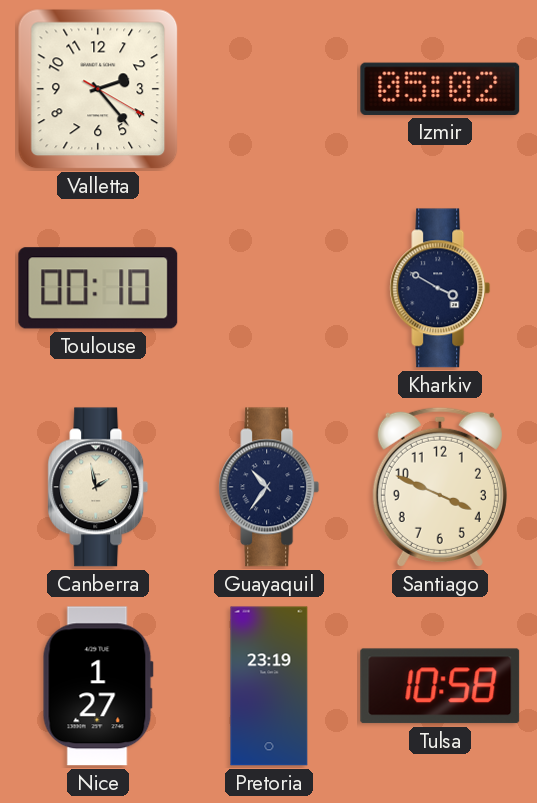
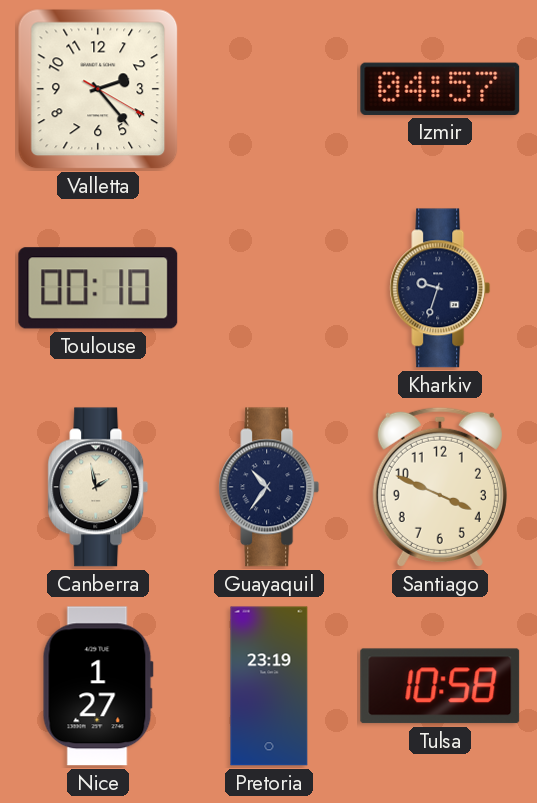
Izmir: 05:02 -> 04:57
Kharkiv: 3:50 -> 9:33
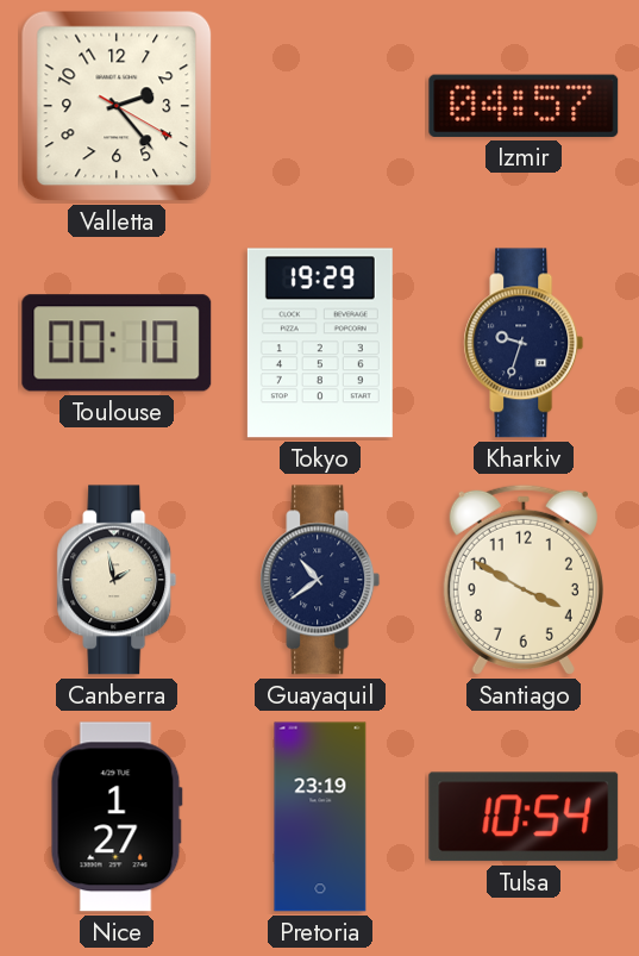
Tokyo: none -> 19:29
Guayaquil: 10:36 -> 10:39
Santiago: 3:49 -> 3:50
Tulsa: 10:58 -> 10:54
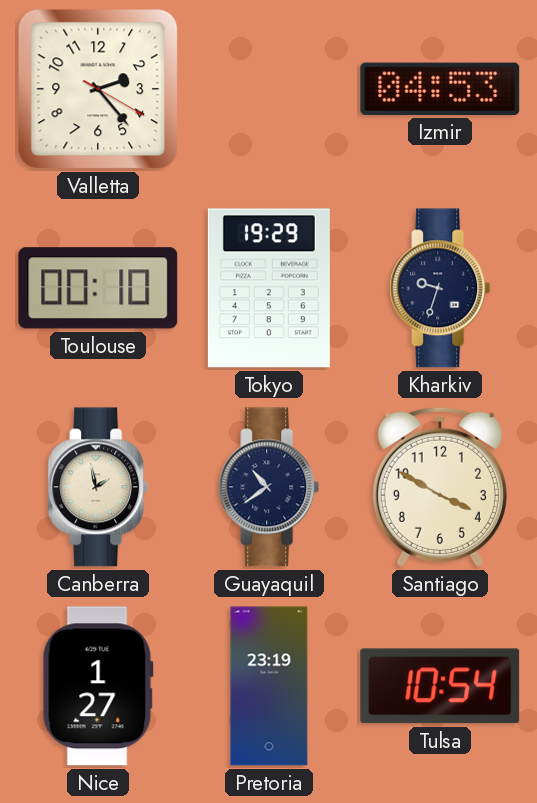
Izmir: 04:57 -> 04:53
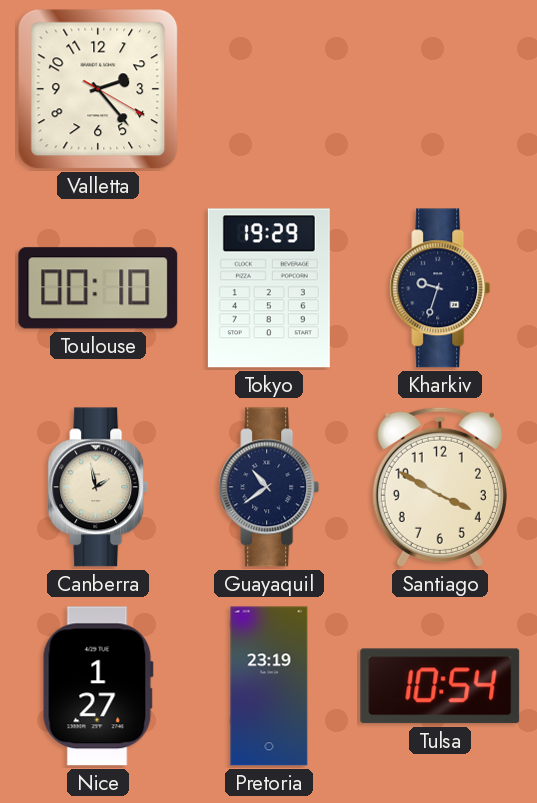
Izmir: 04:53 -> none
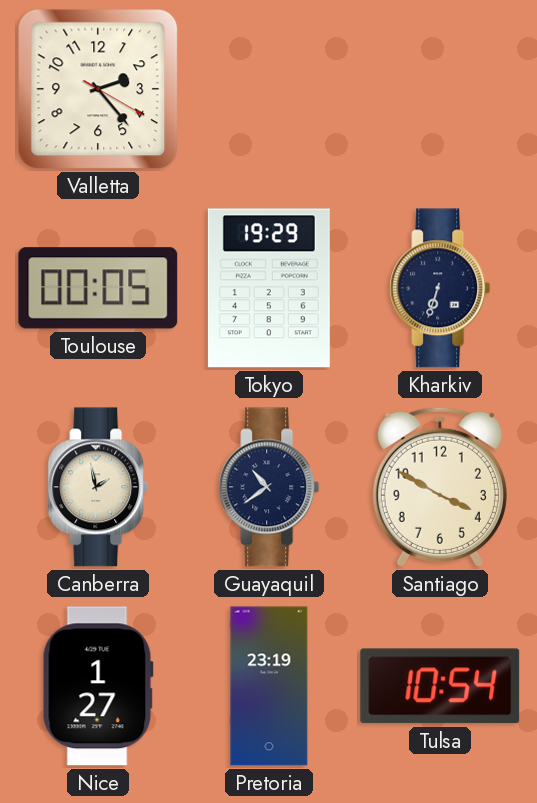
Toulouse: 00:10 -> 00:05
Kharkiv: 9:33 -> 6:33
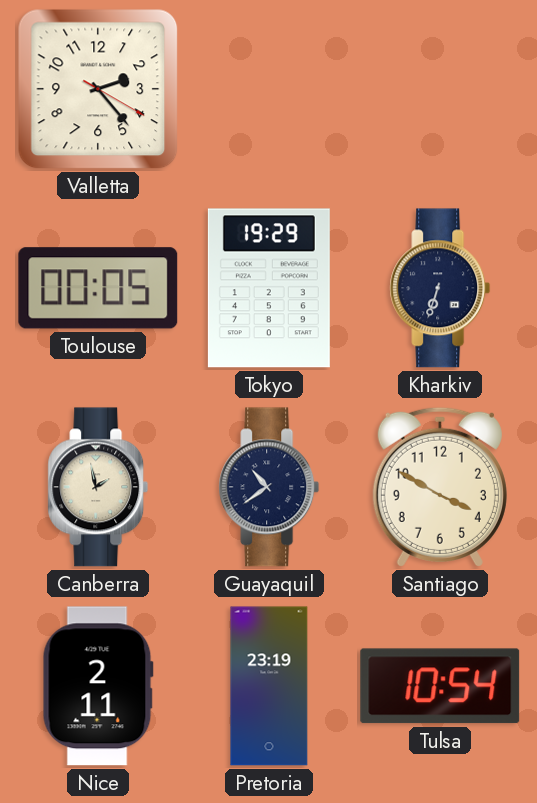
Nice: 1:27 -> 2:11
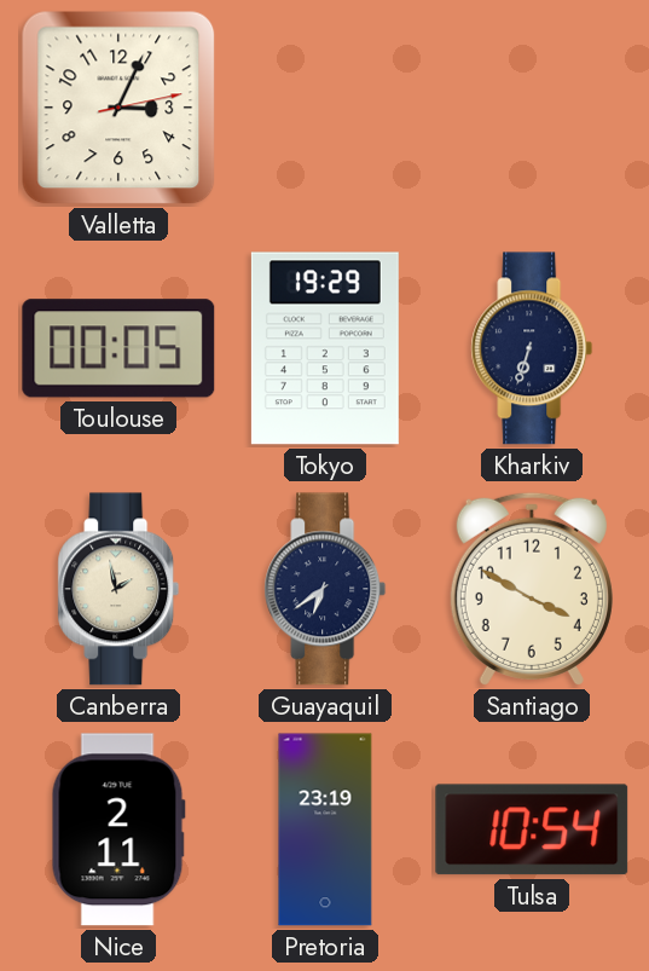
Valletta: 2:23 -> 3:04
Guayaquil: 10:39 -> 6:39
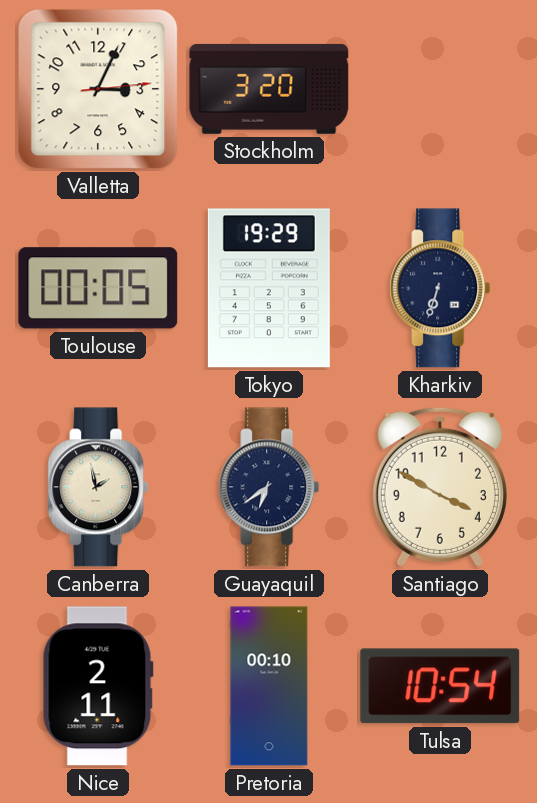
Valletta: 3:04:13 -> 3:04:14
Stockholm: none -> 3:20
Pretoria: 23:19 -> 00:10
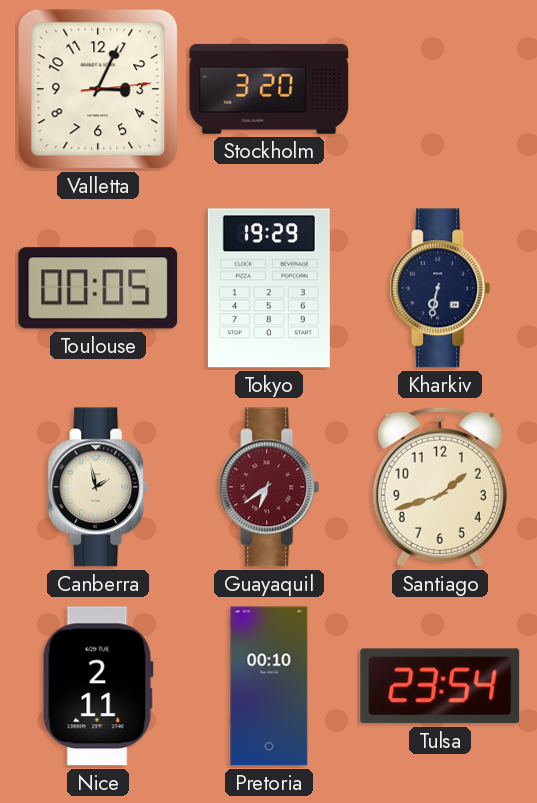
Kharkiv: 6:33 -> 6:32
Guayaquil dial: navy -> burgundy
Santiago: 3:50 -> 1:42
Tulsa: 10:54 -> 23:54
